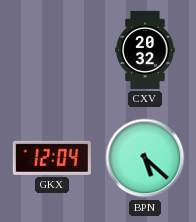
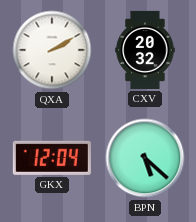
QXA: none -> 2:10
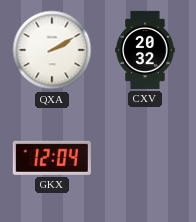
BPN: 5:22 -> none
